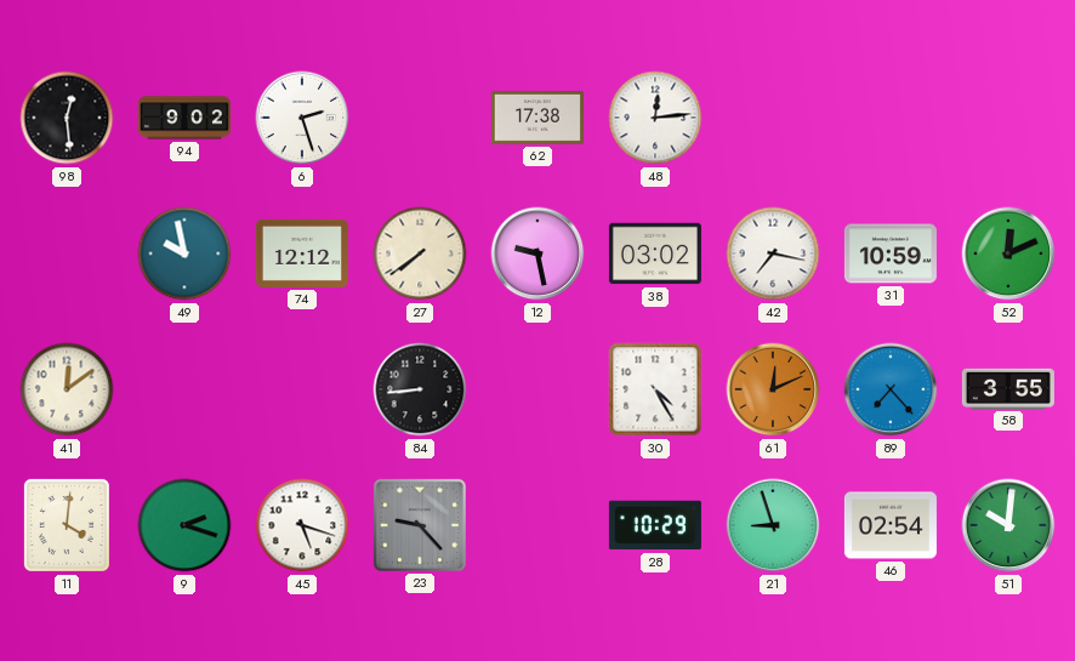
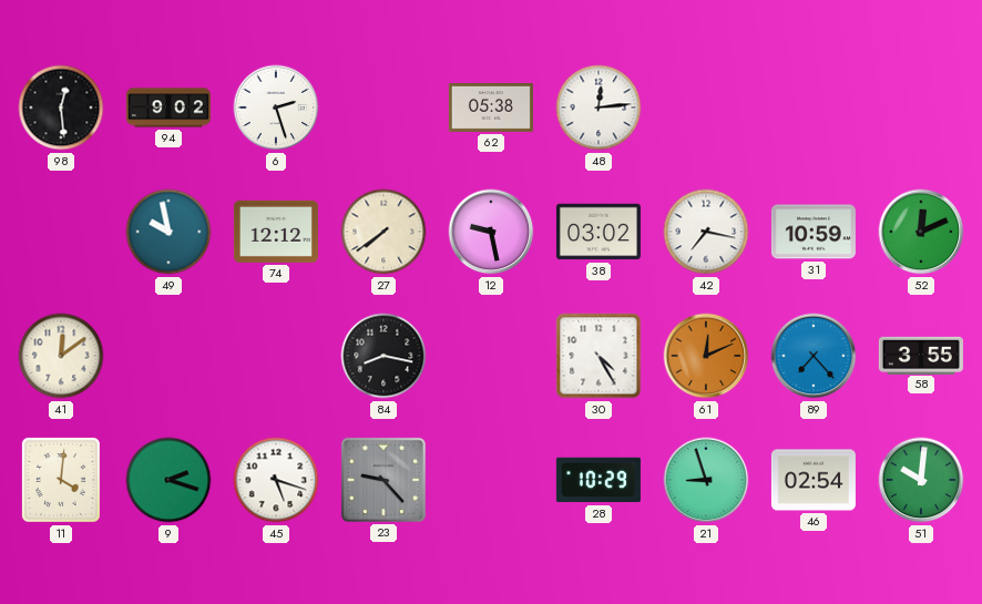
62: 17:38 -> 05:38
84: 8:44 -> 8:17
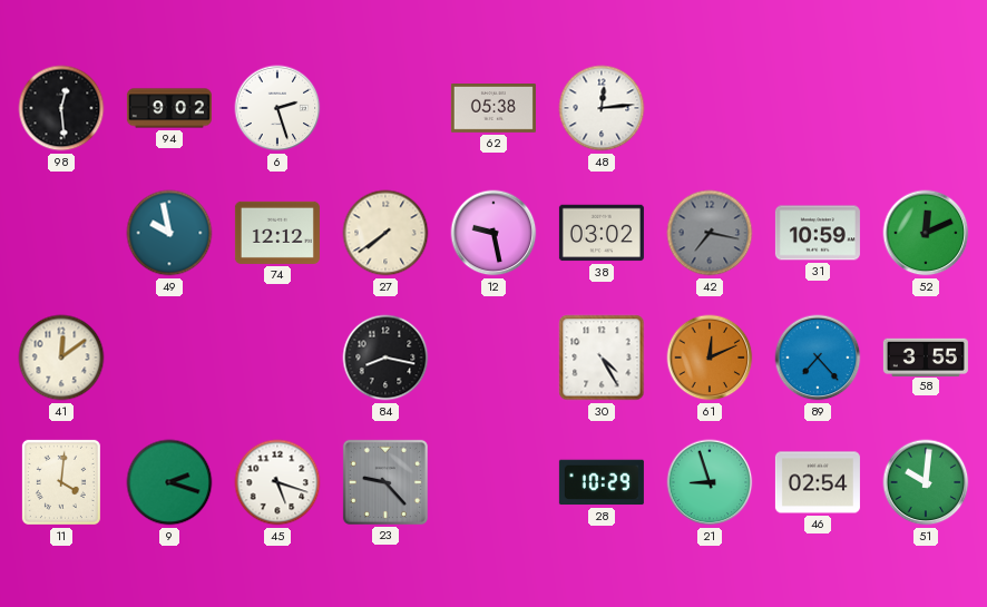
42 dial: white -> grey
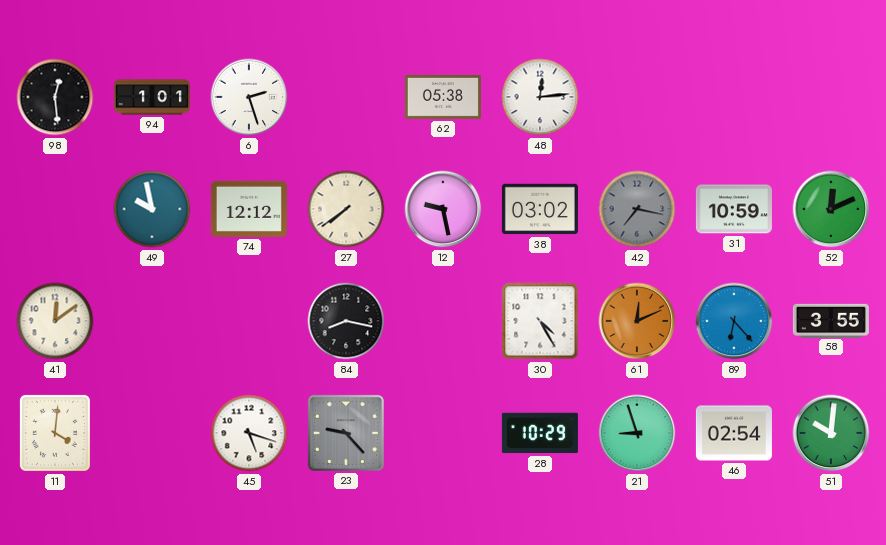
94: 9:02 -> 1:01
89: 7:23 -> 6:23
9: 2:18 -> none
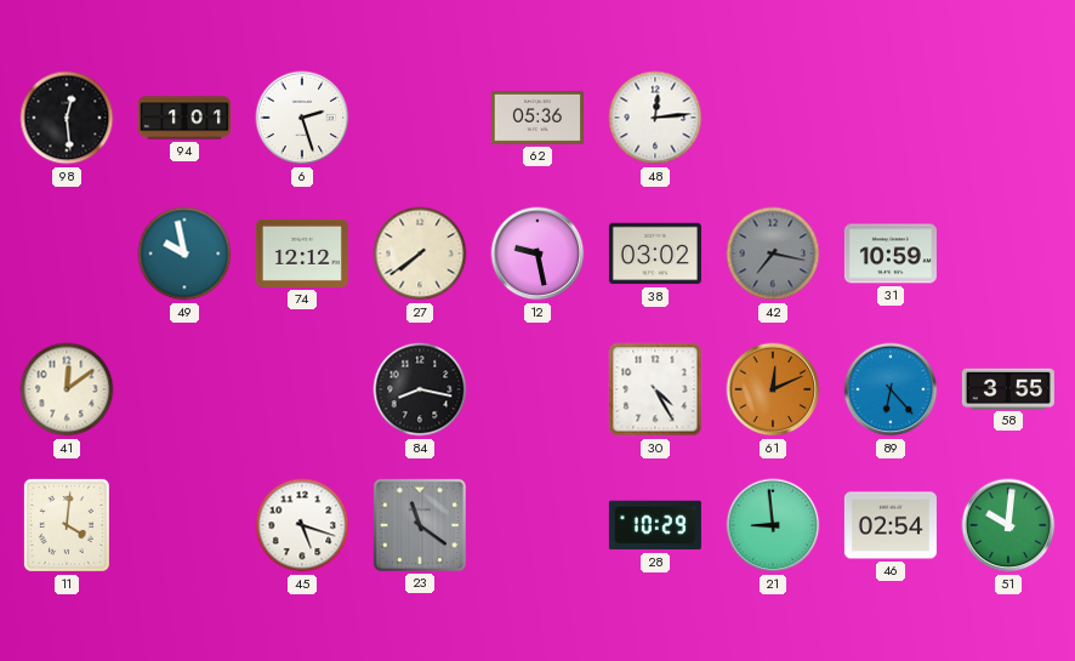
62: 05:38 -> 05:36
52: 12:11 -> none
23: 9:23 -> 11:21
21: 8:57 -> 8:59
